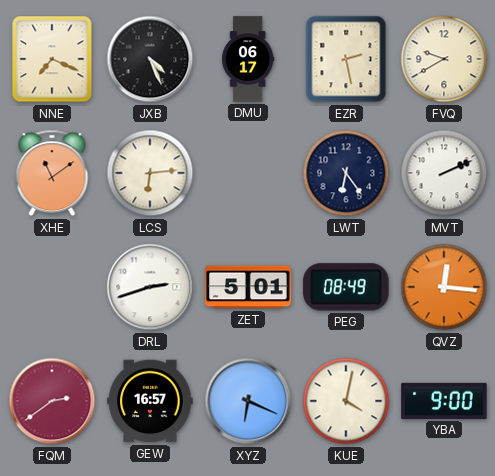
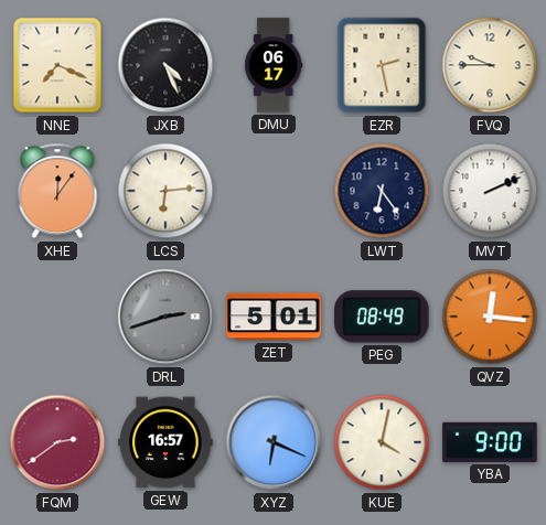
FVQ: 9:40 -> 9:45
XHE: 11:09 -> 12:06
DRL dial: white -> grey
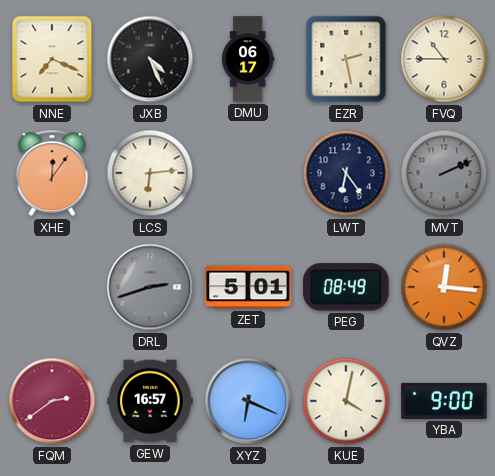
FVQ: 9:45 -> 10:45
MVT dial: white -> grey
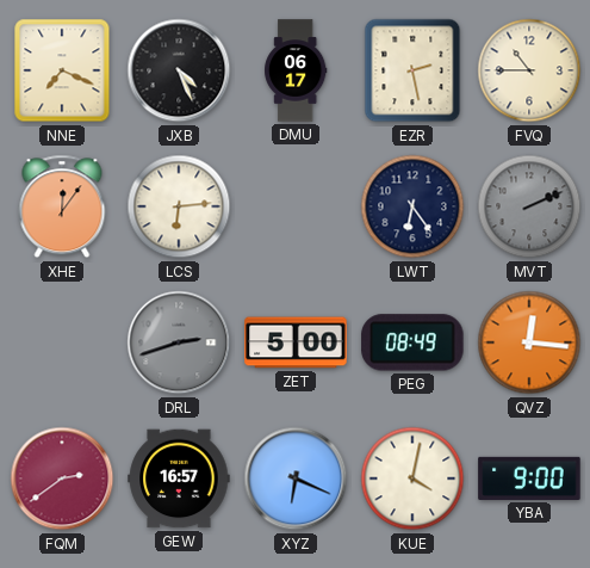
ZET: 5:01 -> 5:00
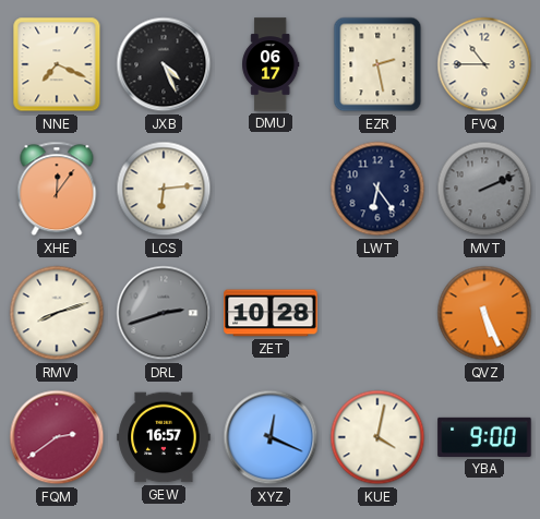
RMV: none -> 8:12
ZET: 5:00 -> 10:28
PEG: 08:49 -> none
QVZ: 12:16 -> 5:26
XYZ: 6:19 -> 12:19
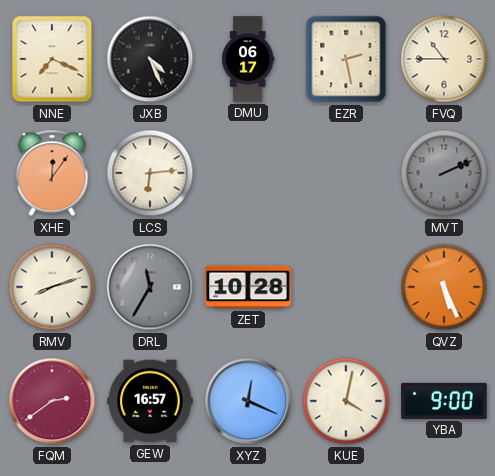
LWT: 6:24 -> none
DRL: 2:42 -> 11:35
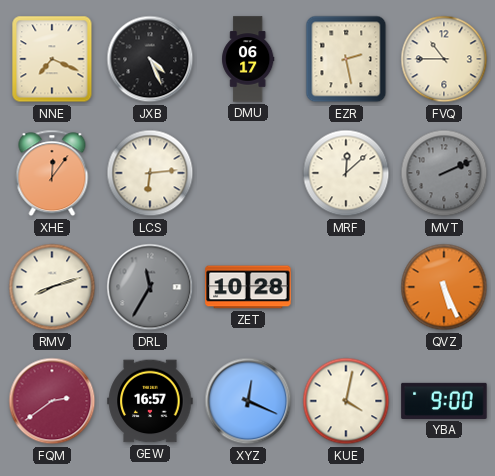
MRF: none -> 12:08
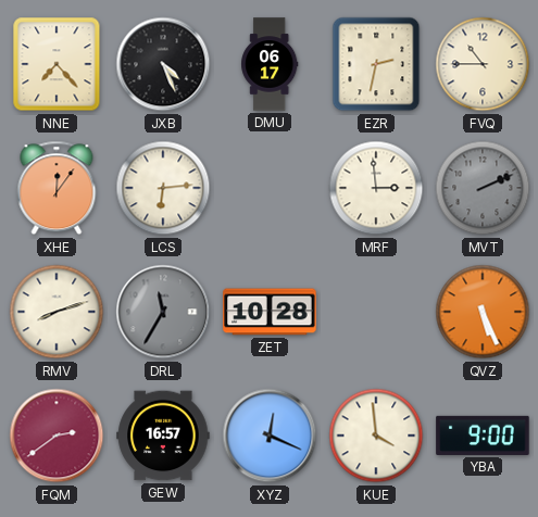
NNE: 7:19 -> 7:23
EZR: 2:28 -> 2:32
MRF: 12:08 -> 2:59
KUE: 4:02 -> 3:59
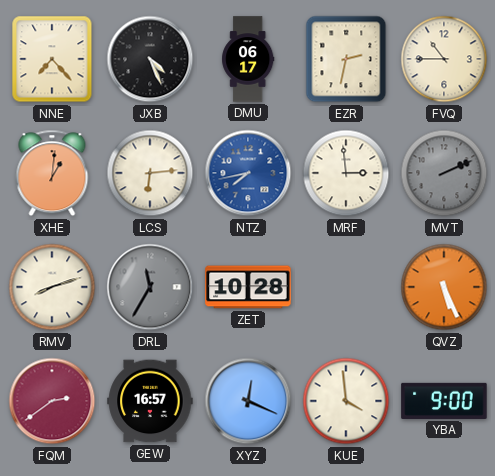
XHE: 12:06 -> 1:01
NTZ: none -> 7:43
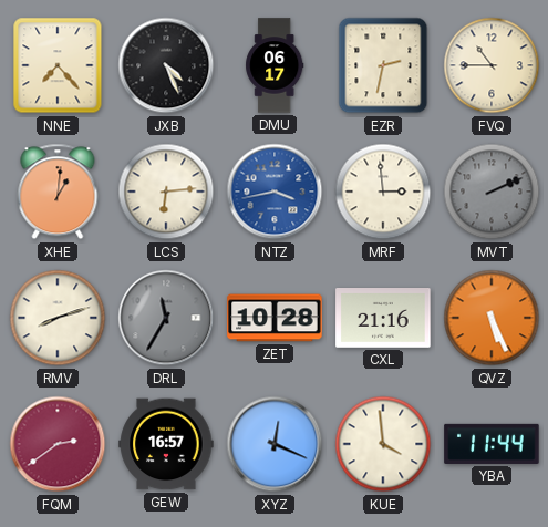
NTZ: 7:43 -> 3:43
CXL: none -> 21:16
YBA: 9:00 -> 11:44
